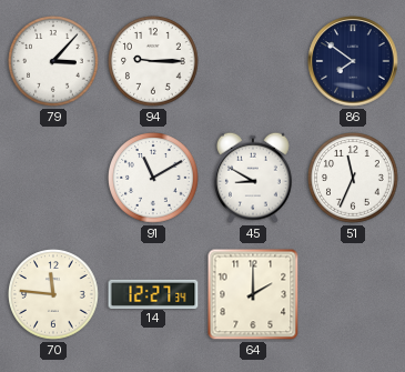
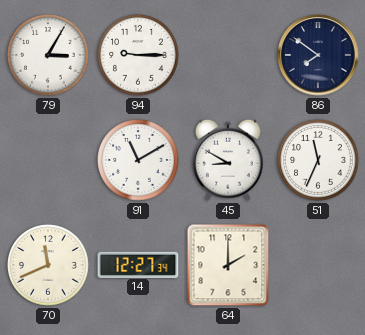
79: 3:07 -> 3:05
70: 11:46 -> 11:41
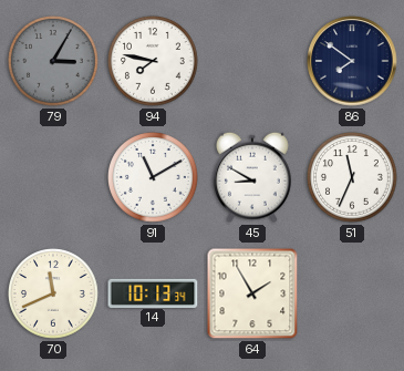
79 dial: white -> grey
94: 9:15 -> 7:47
14: 12:27 -> 10:13
64: 2:00 -> 1:55
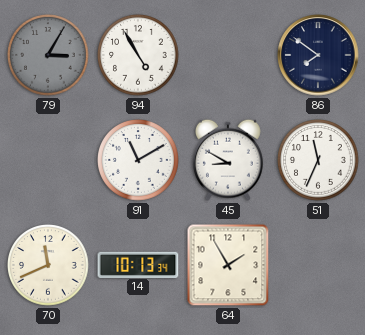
94: 7:47 -> 4:55
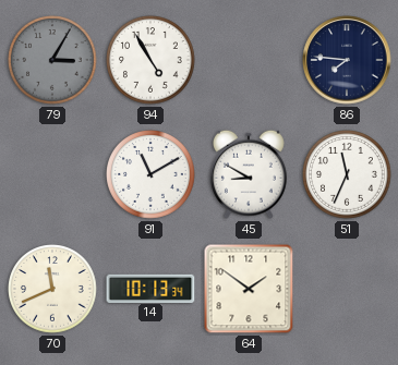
86: 7:51 -> 7:46
64: 1:55 -> 1:51
